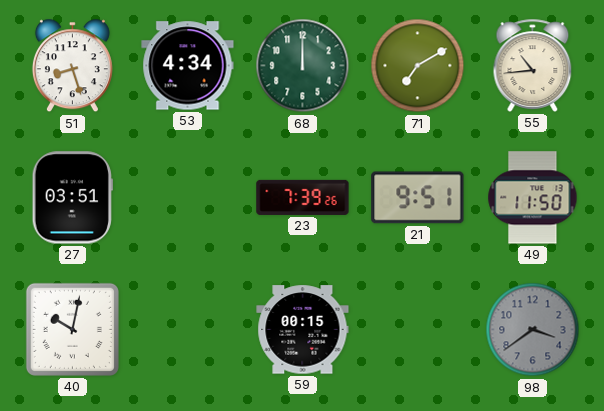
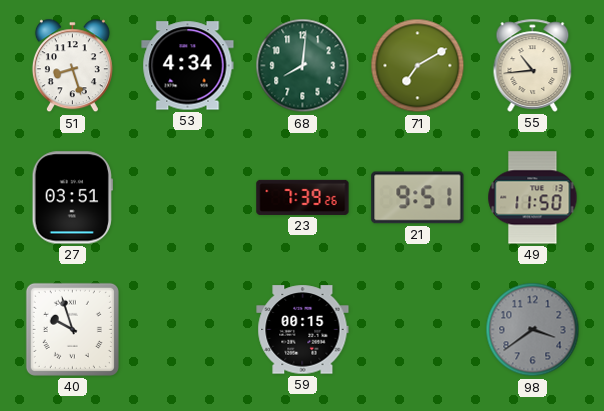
68: 12:00 -> 8:01
40: 10:02 -> 9:57
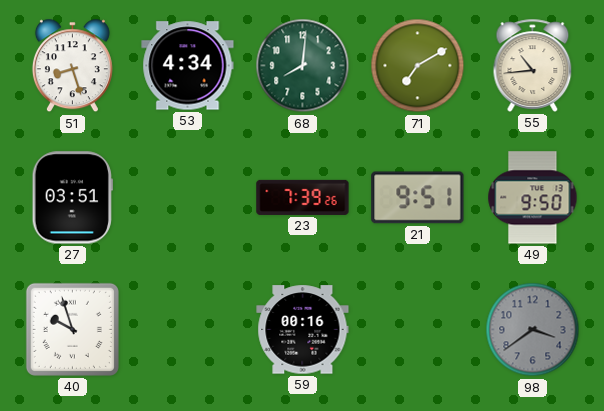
49: 11:50 -> 9:50
59: 00:15 -> 00:16
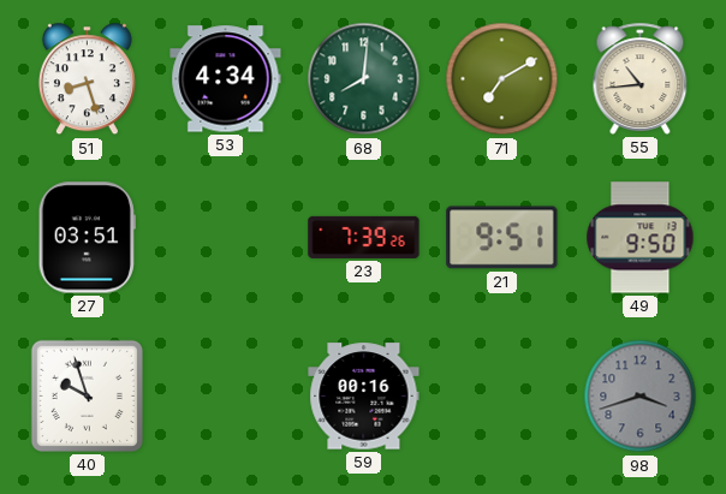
98: 3:39 -> 3:42
